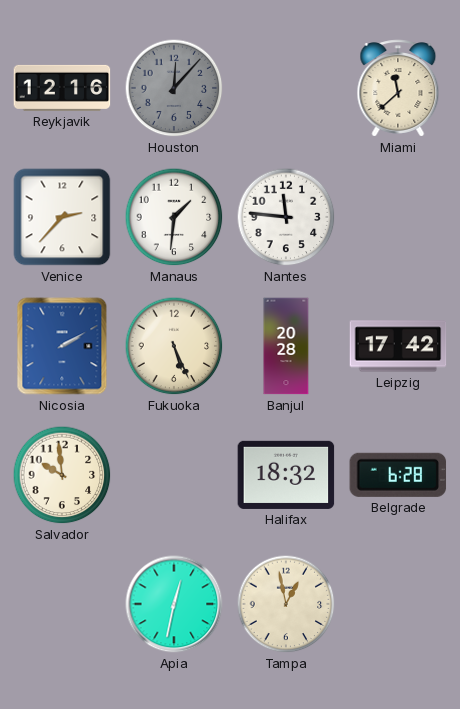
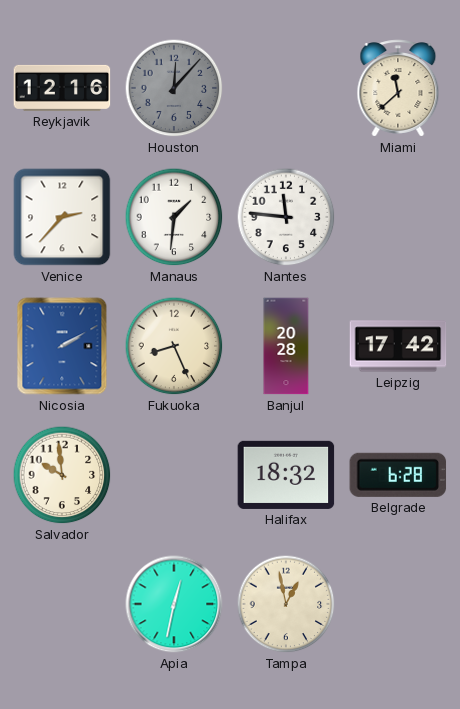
Fukuoka: 5:26 -> 8:26
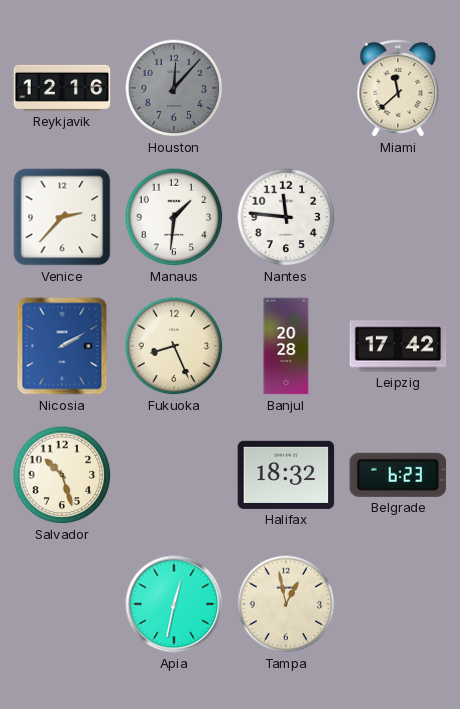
Salvador: 9:59 -> 10:27
Belgrade: 6:28 -> 6:23
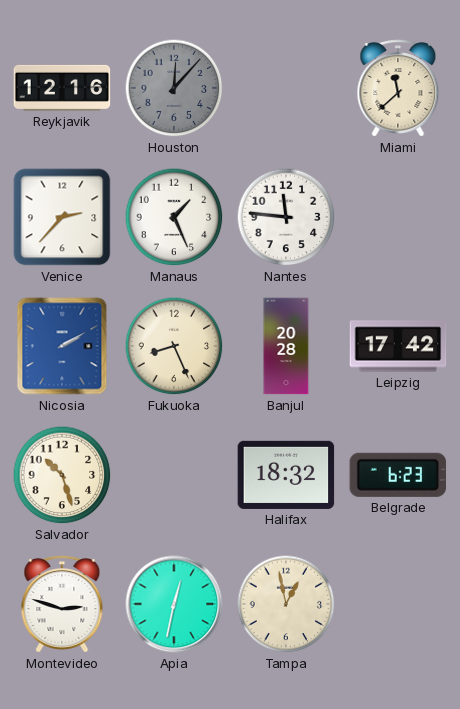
Manaus: 1:31 -> 1:26
Montevideo: none -> 2:48
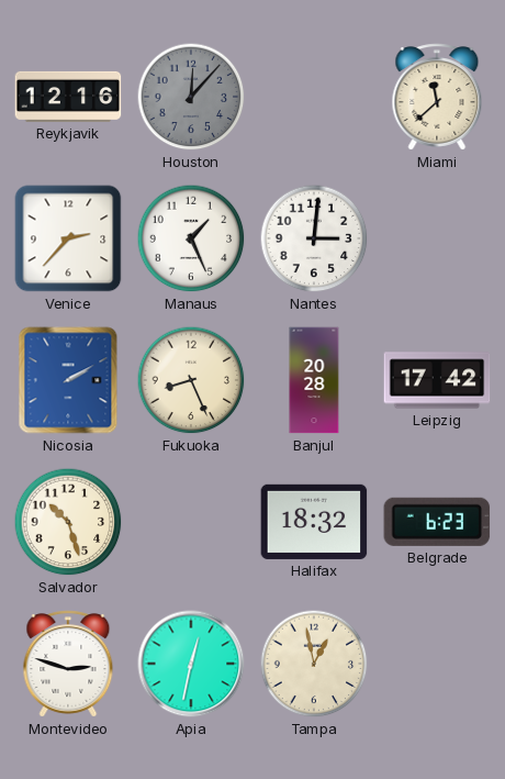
Nantes: 11:46 -> 3:01
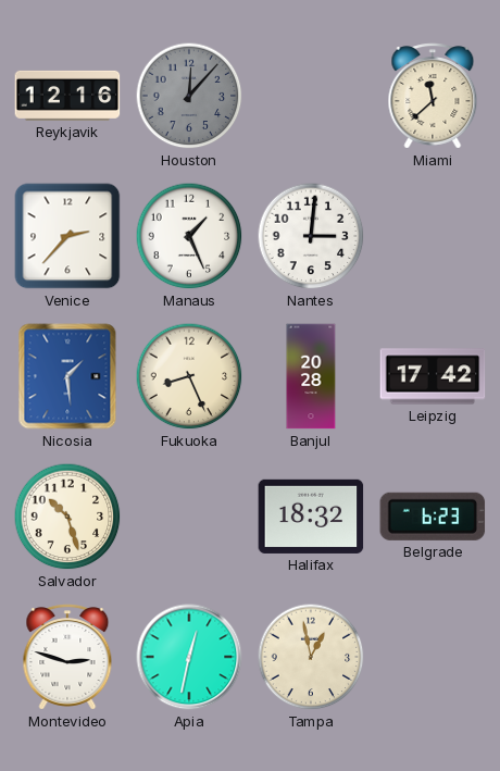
Nicosia: 2:10 -> 1:29
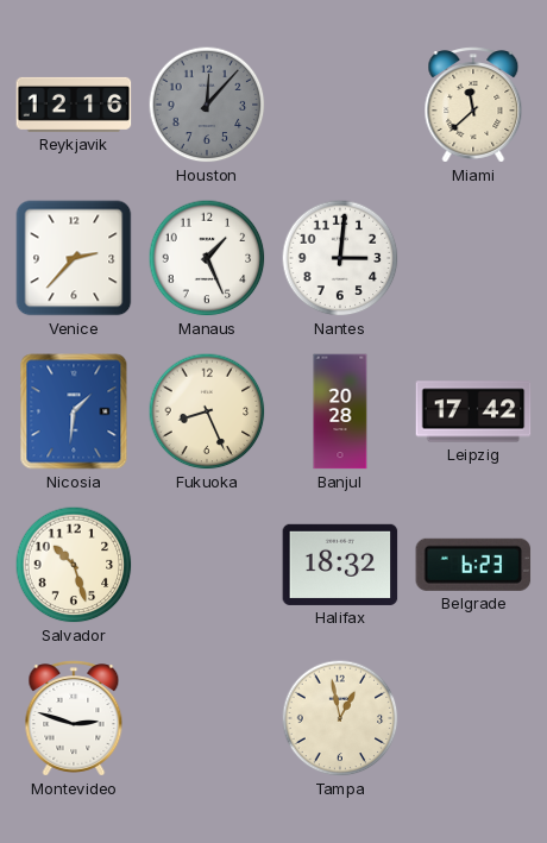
Nicosia: 1:29 -> 1:31
Apia: 12:32 -> none
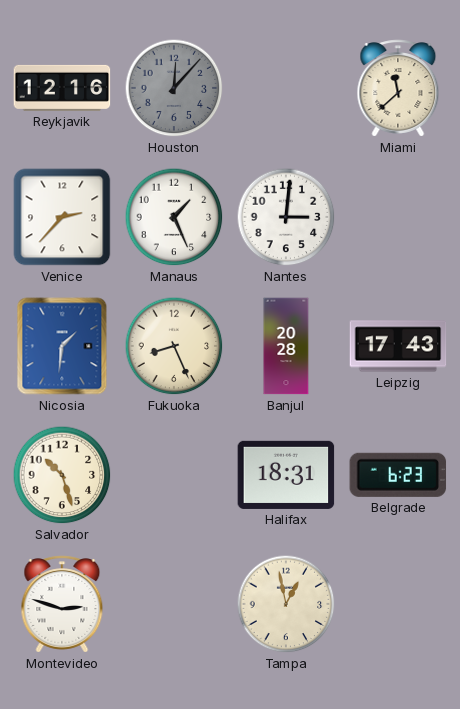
Leipzig: 17:42 -> 17:43
Halifax: 18:32 -> 18:31
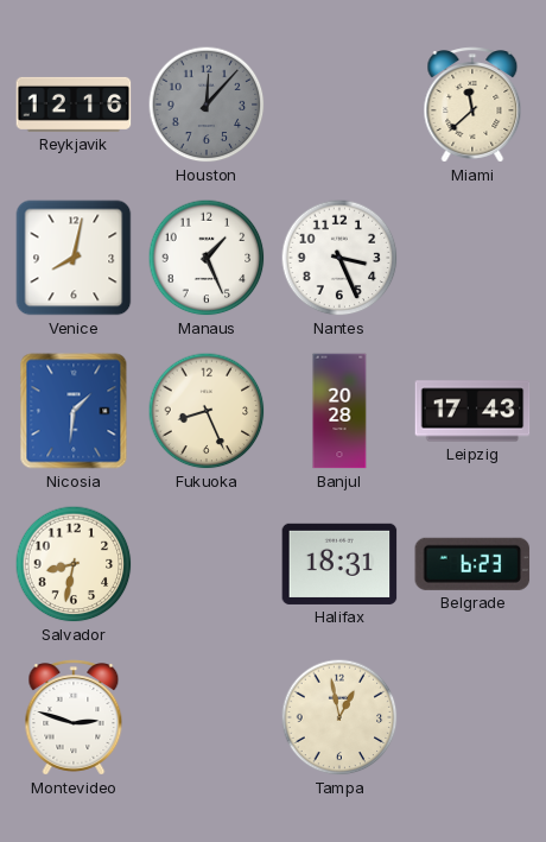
Venice: 2:37 -> 8:02
Nantes: 3:01 -> 3:26
Salvador: 10:27 -> 8:32
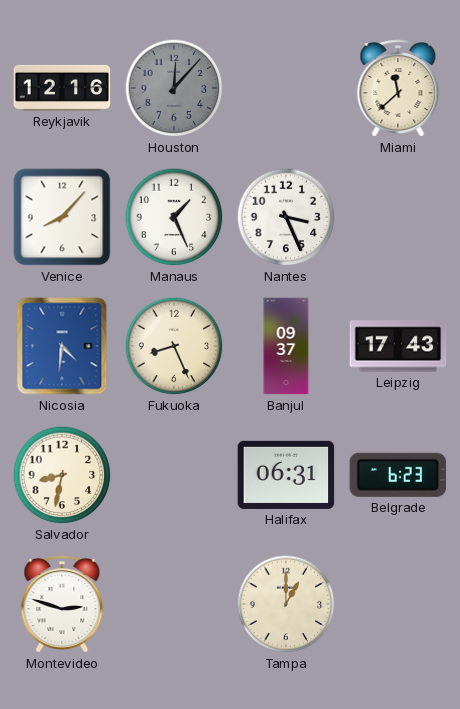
Venice: 8:02 -> 8:07
Nicosia: 1:31 -> 4:31
Banjul: 20:28 -> 09:37
Halifax: 18:31 -> 06:31
Tampa: 12:58 -> 1:00
